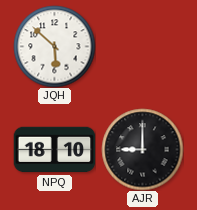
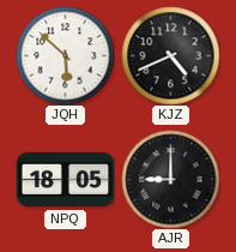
KJZ: none -> 4:41
NPQ: 18:10 -> 18:05
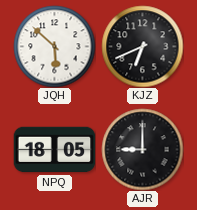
KJZ: 4:41 -> 6:41
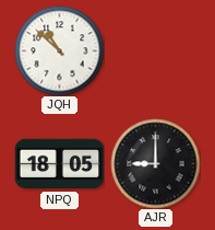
JQH: 5:52 -> 10:52
KJZ: 6:41 -> none
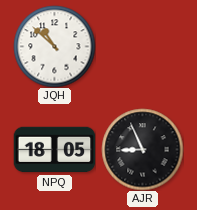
AJR: 9:00 -> 8:56
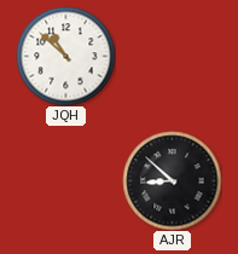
NPQ: 18:05 -> none
AJR: 8:56 -> 8:52
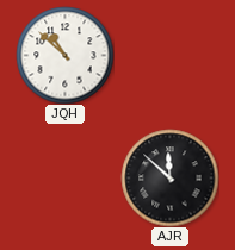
AJR: 8:52 -> 11:52
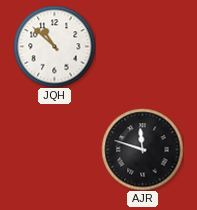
AJR: 11:52 -> 11:48
